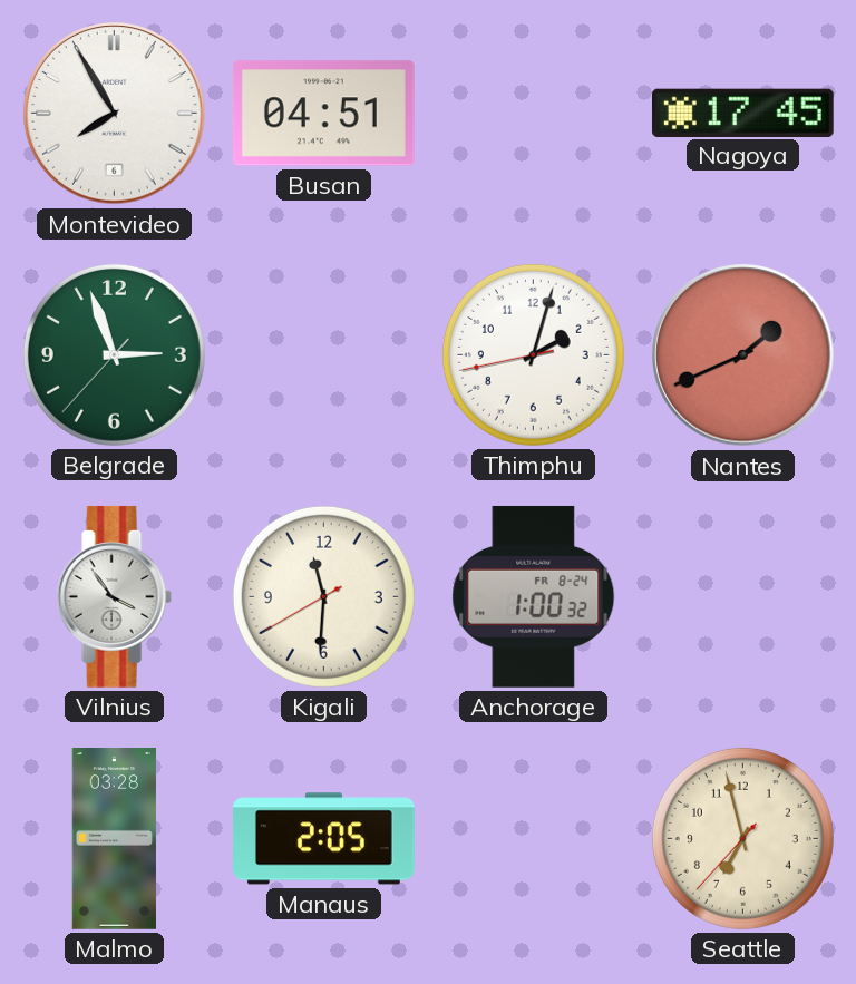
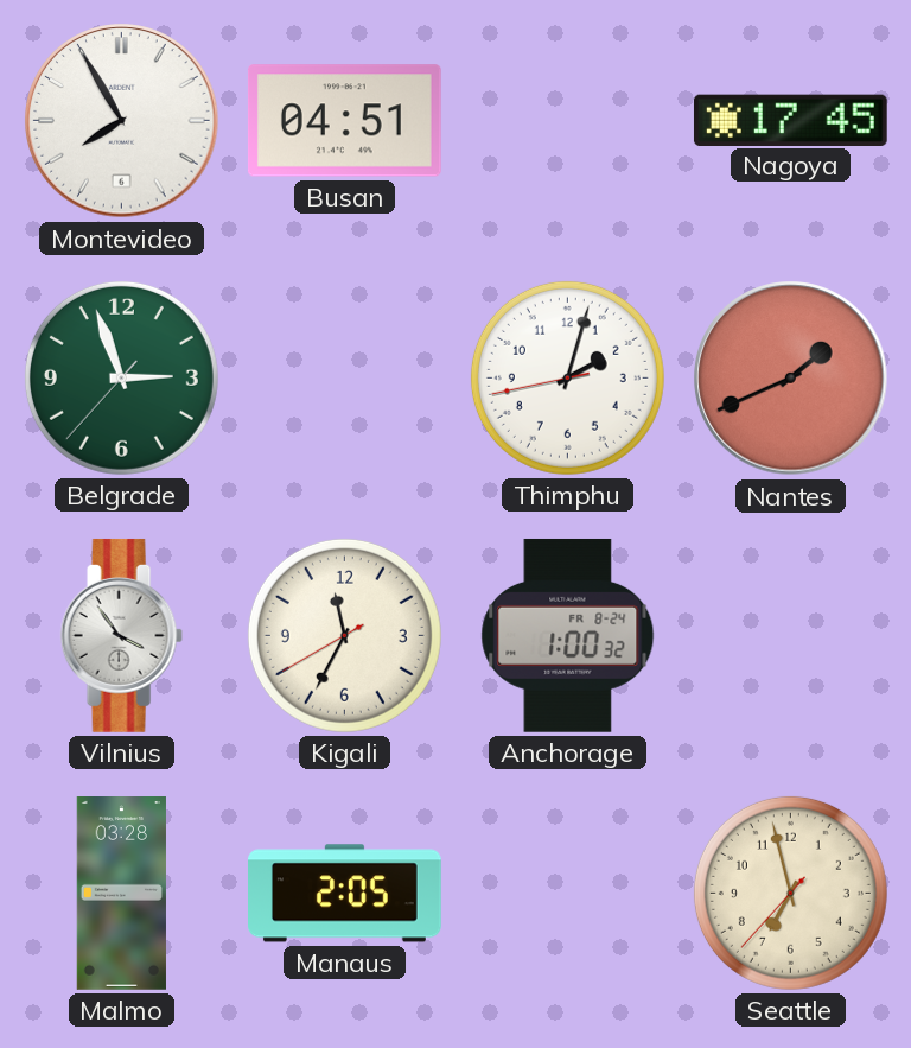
Kigali: 11:30 -> 11:34
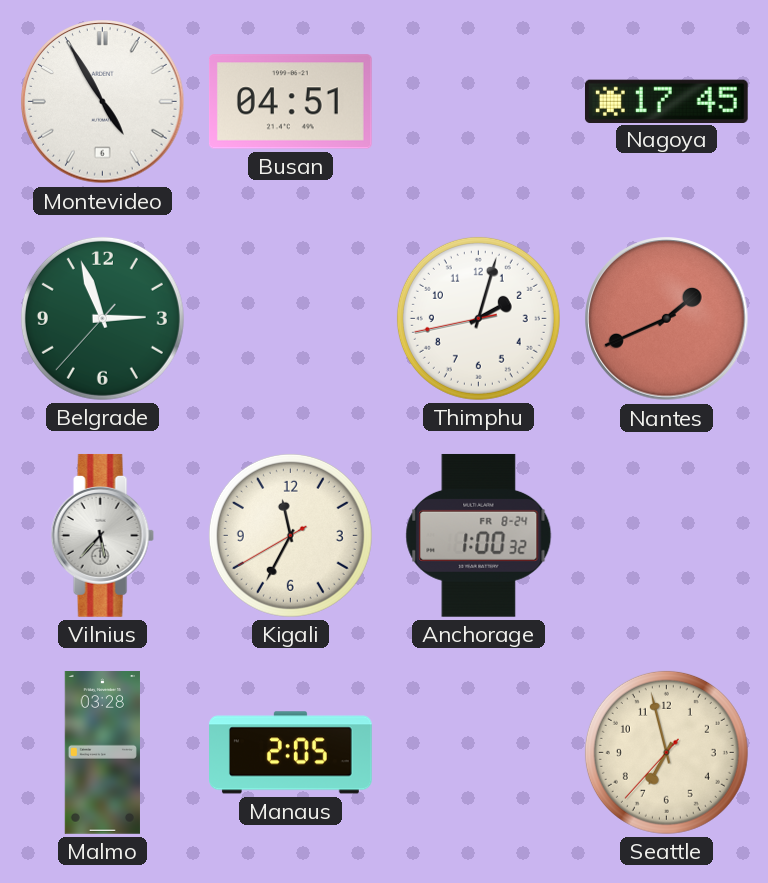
Montevideo: 7:55 -> 4:55
Vilnius: 3:54 -> 5:37
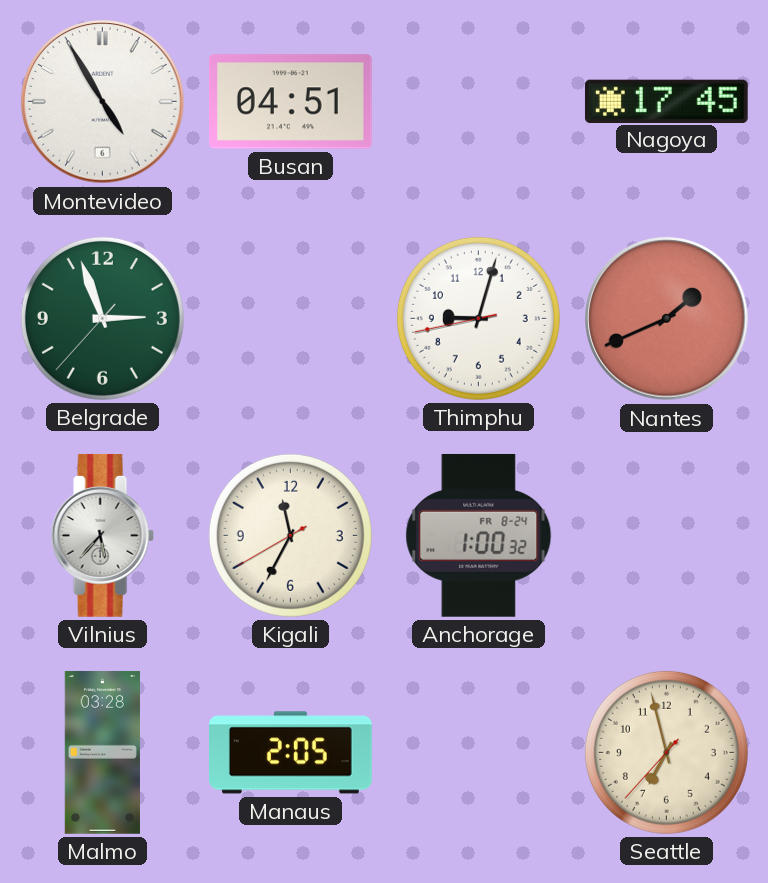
Thimphu: 2:02 -> 9:02
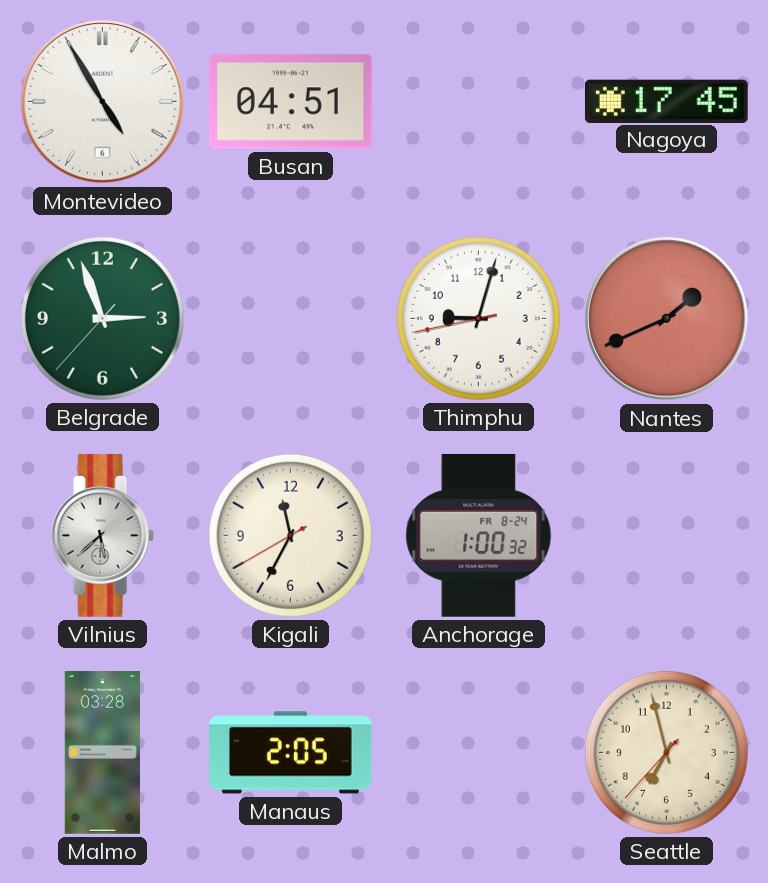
Vilnius: 5:37 -> 5:38
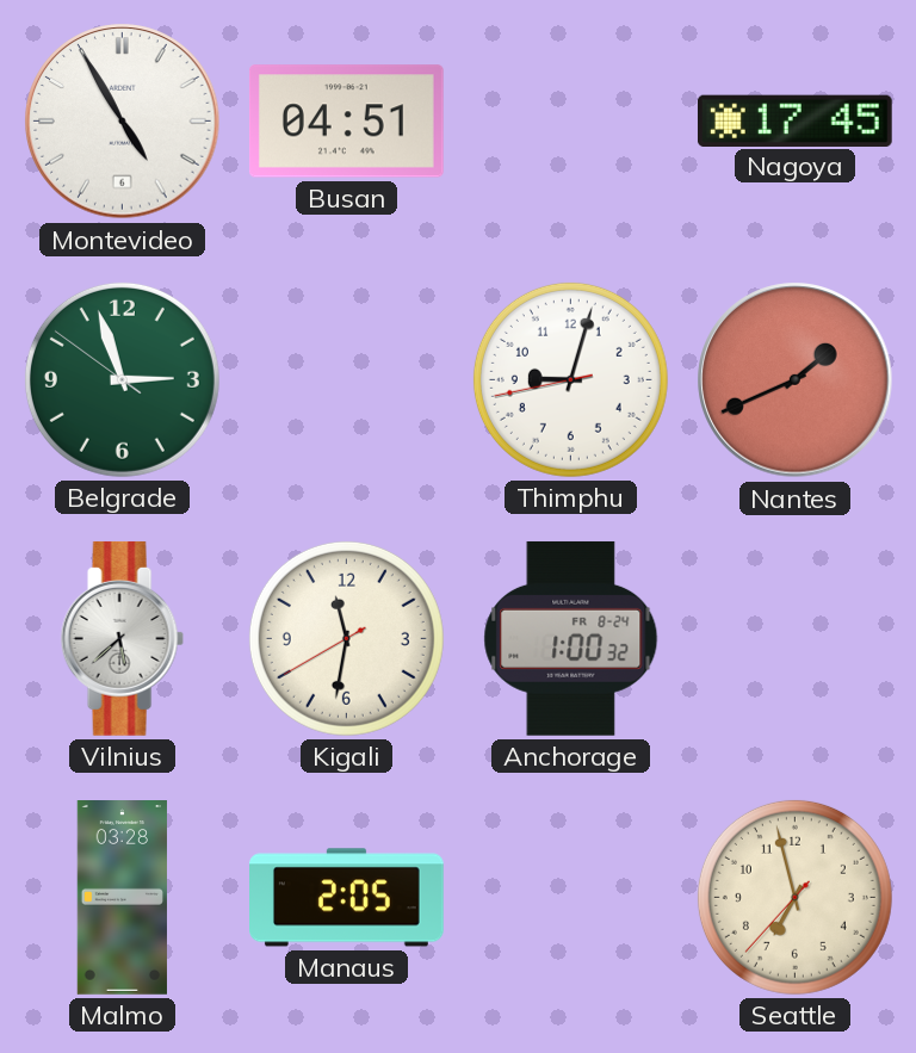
Belgrade: 2:56:37 -> 2:56:51
Kigali: 11:34 -> 11:31
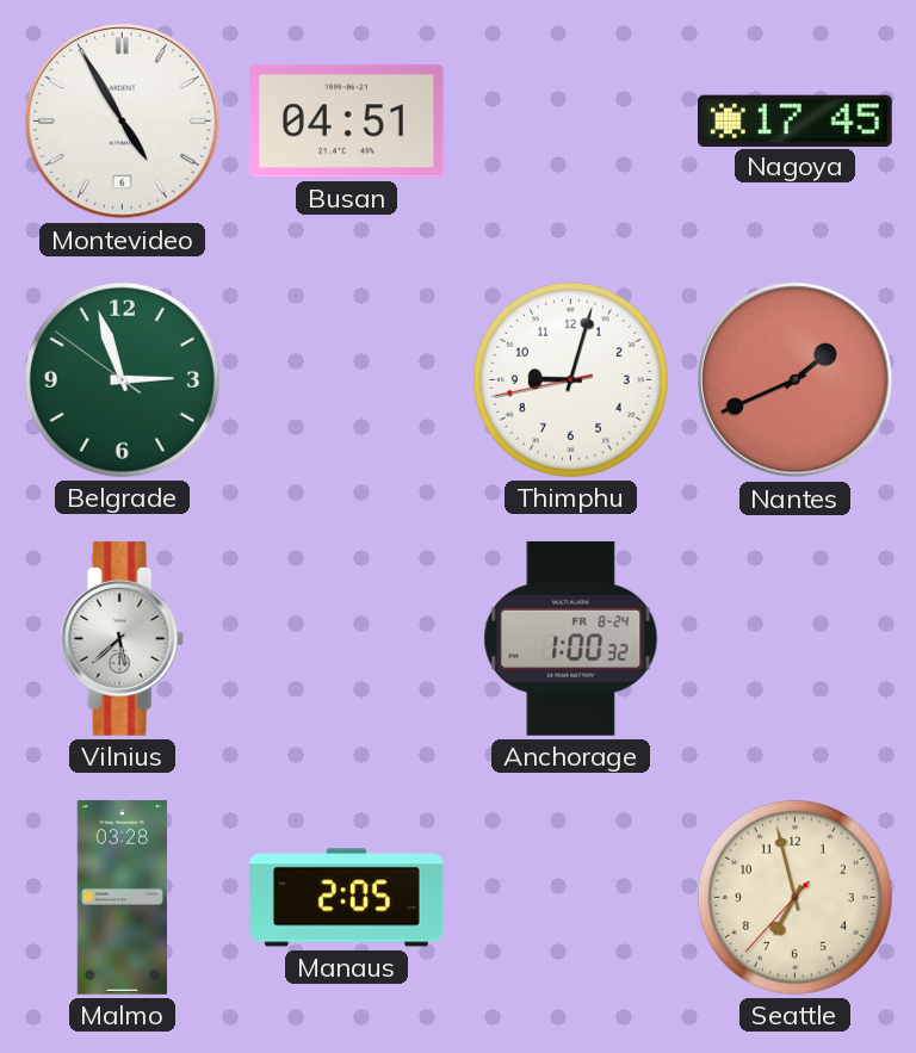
Kigali: 11:31 -> none
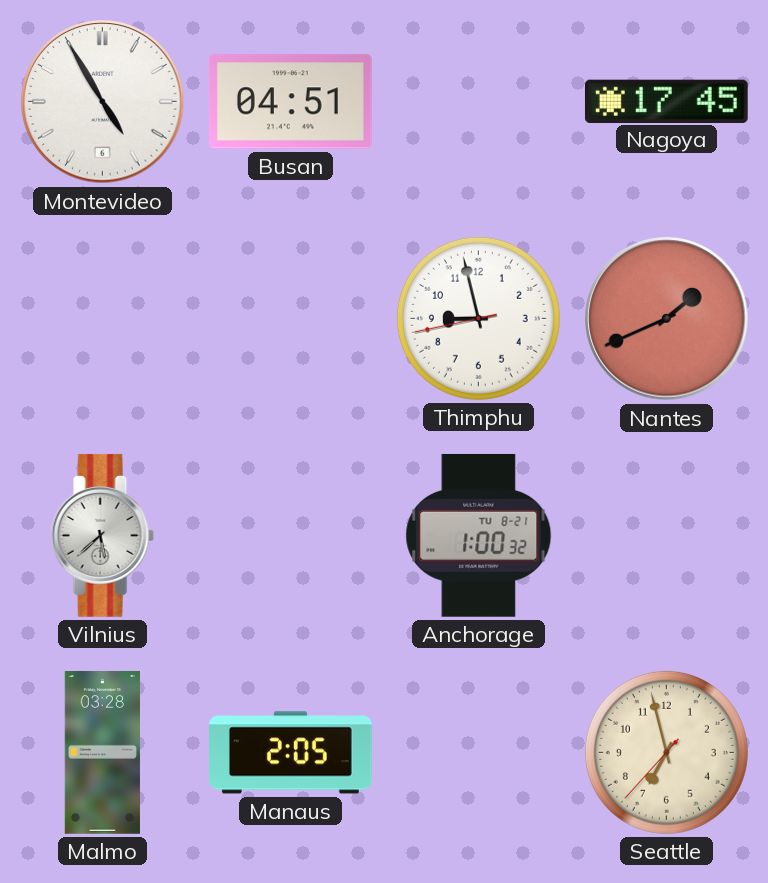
Belgrade: 2:56 -> none
Thimphu: 9:02 -> 8:57
Anchorage date: FR 8-24 -> TU 8-21
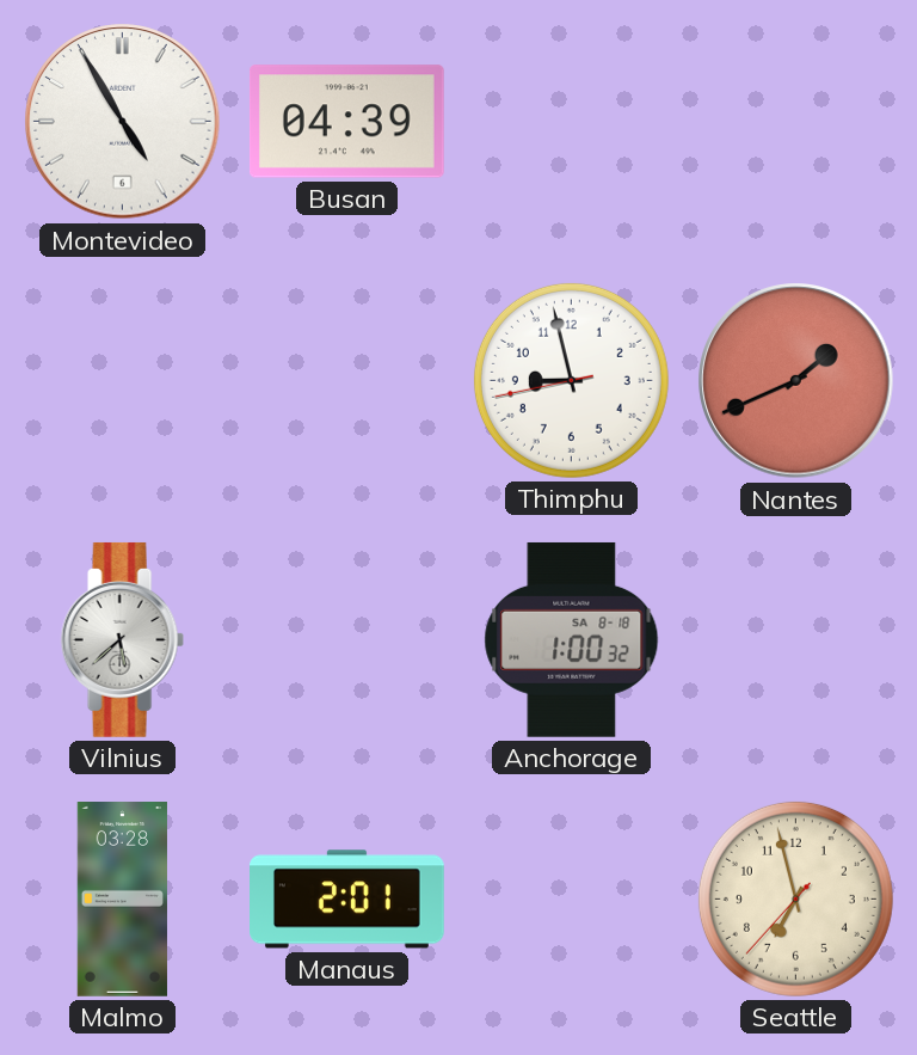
Busan: 04:51 -> 04:39
Nagoya: 17:45 -> none
Anchorage date: TU 8-21 -> SA 8-18
Manaus: 2:05 -> 2:01
